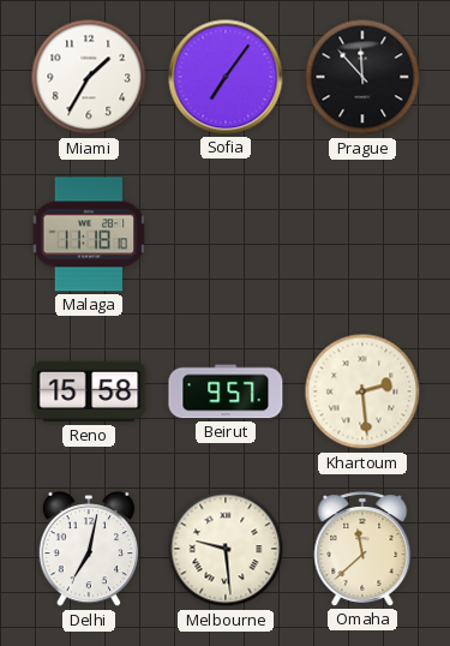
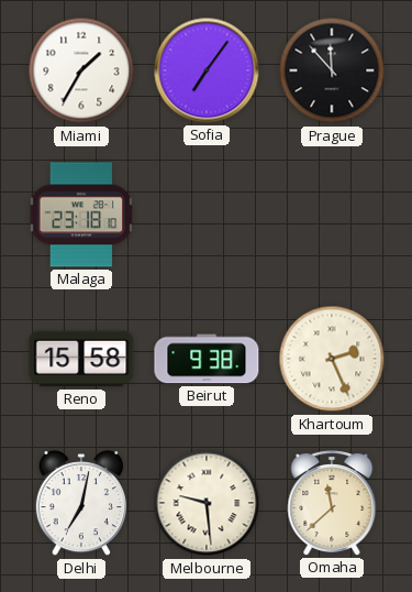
Malaga: 11:18 -> 23:18
Beirut: 9:57 -> 9:38
Khartoum: 2:29 -> 2:26
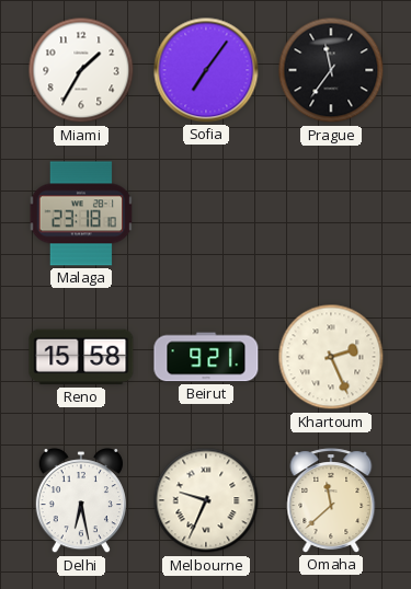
Prague: 11:53 -> 11:36
Beirut: 9:38 -> 9:21
Delhi: 7:02 -> 6:28
Melbourne: 9:29 -> 9:34
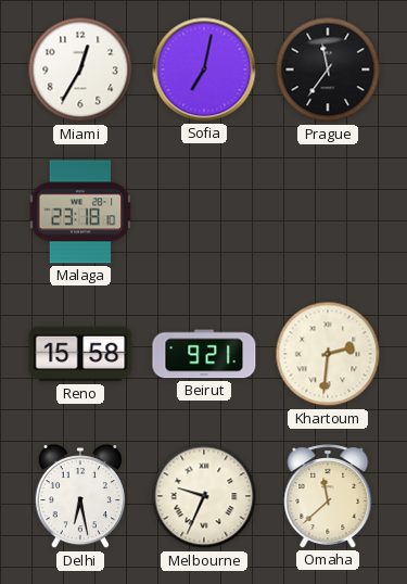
Miami: 1:35 -> 12:35
Sofia: 7:06 -> 7:02
Khartoum: 2:26 -> 2:31
